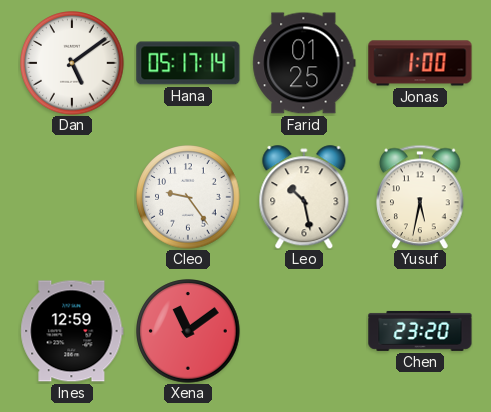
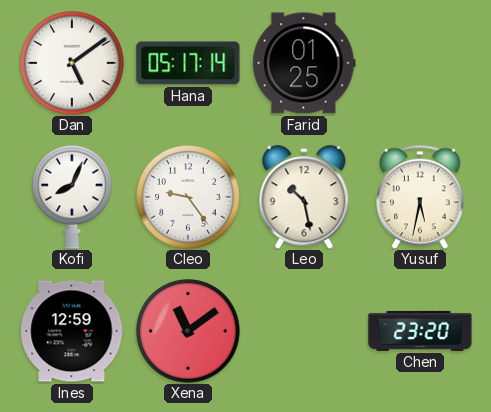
Jonas: 1:00 -> none
Kofi: none -> 8:04
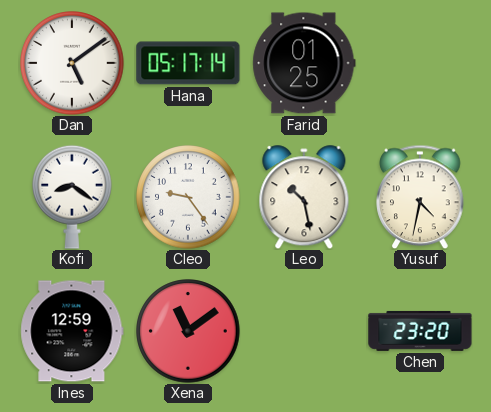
Kofi: 8:04 -> 8:21
Yusuf: 5:32 -> 4:32
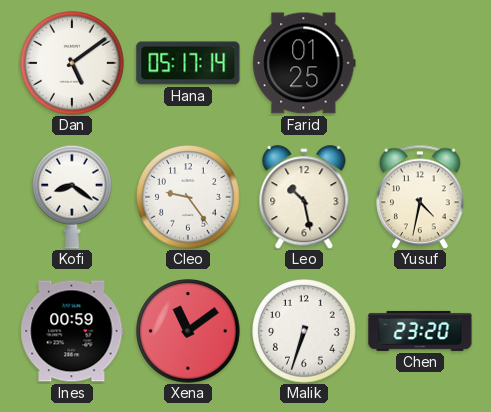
Ines: 12:59 -> 00:59
Malik: none -> 6:33
